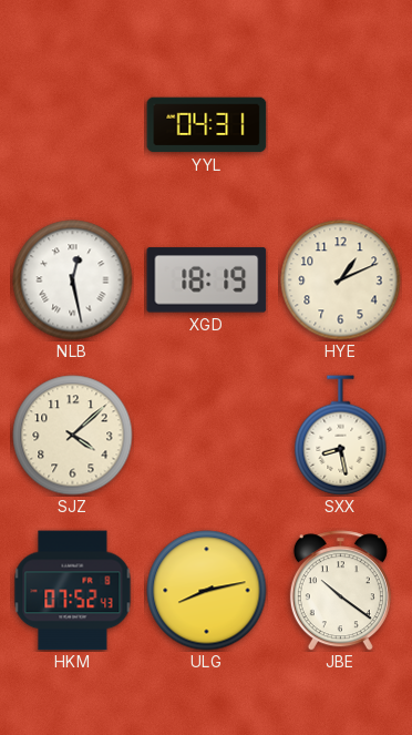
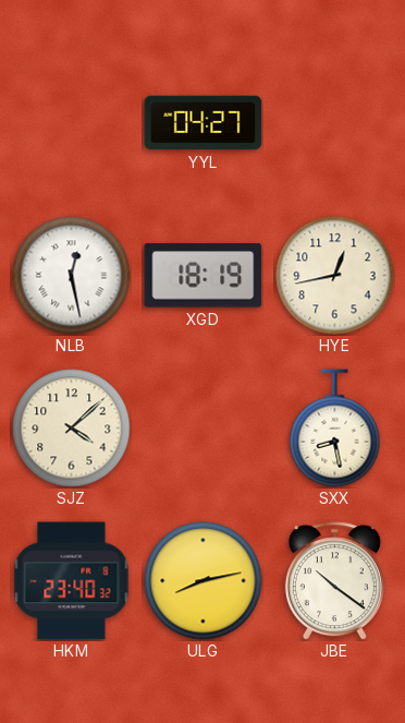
YYL: 04:31 -> 04:27
HYE: 1:11 -> 12:43
HKM: 07:52 -> 23:40
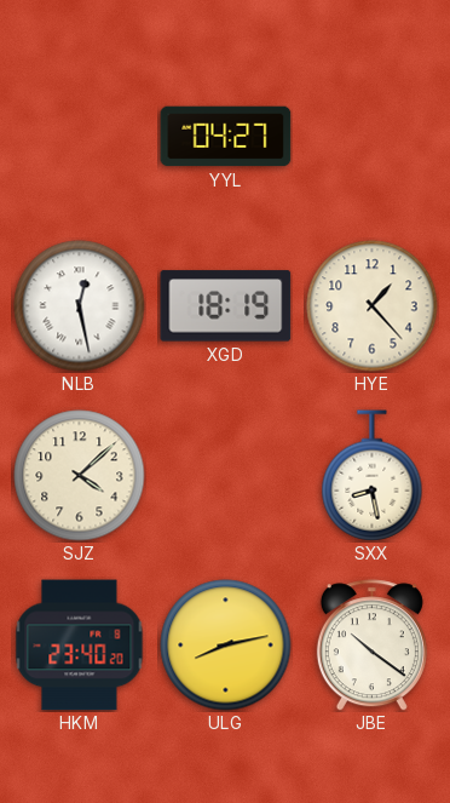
HYE: 12:43 -> 1:23
HKM: 23:40:32 -> 23:40:20
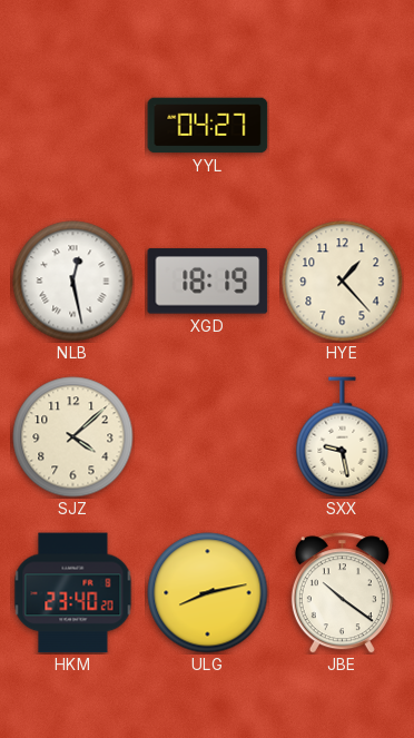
SXX: 8:28 -> 9:28
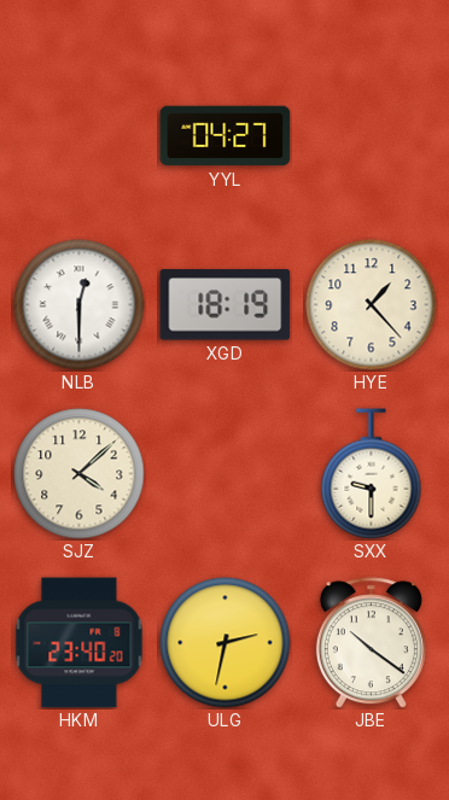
NLB: 12:28 -> 12:30
SXX: 9:28 -> 9:30
ULG: 8:13 -> 2:32
